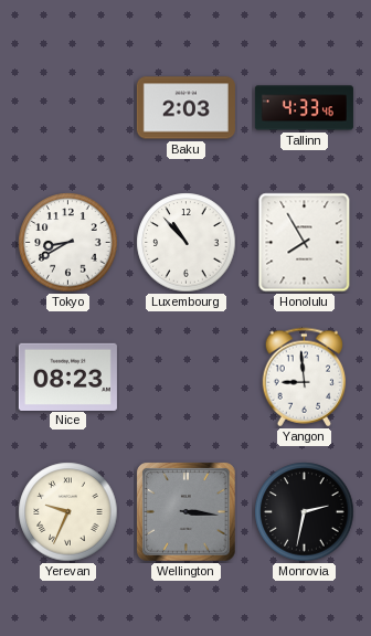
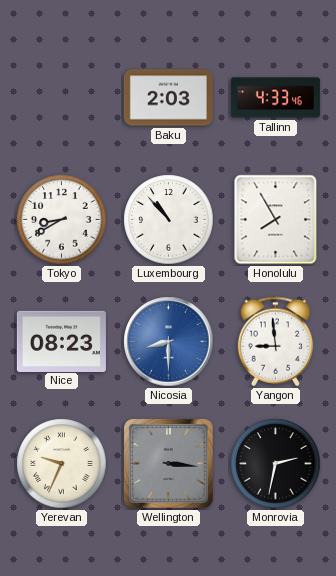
Nicosia: none -> 8:30
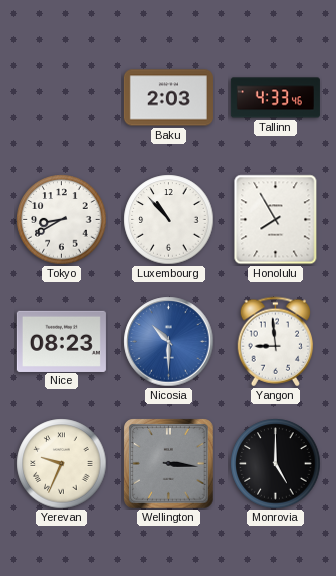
Nicosia: 8:30 -> 10:30
Monrovia: 2:32 -> 5:00
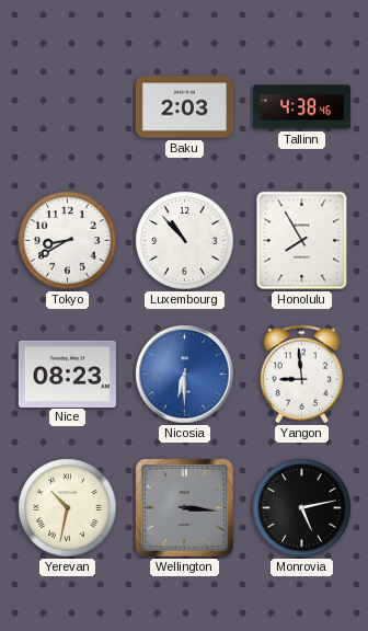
Tallinn: 4:33 -> 4:38
Nicosia: 10:30 -> 6:30
Yerevan: 9:34 -> 10:32
Monrovia: 5:00 -> 5:13
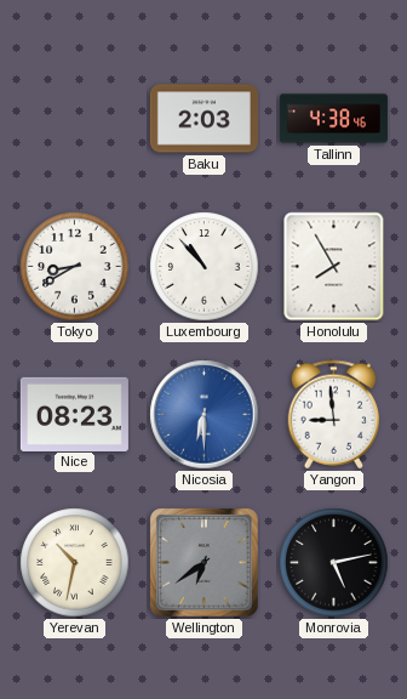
Wellington: 3:16 -> 6:39
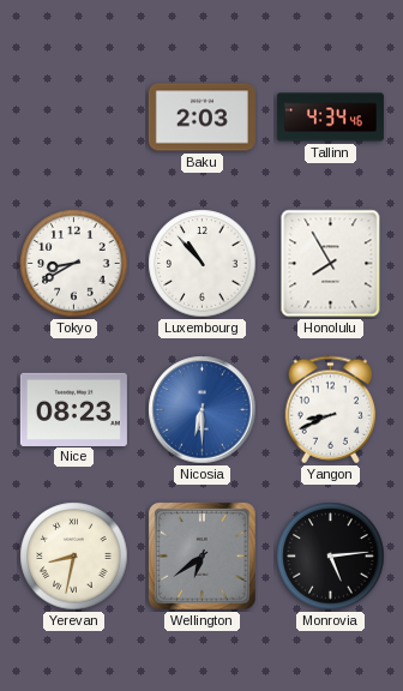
Tallinn: 4:38 -> 4:34
Yangon: 8:59 -> 8:41
Yerevan: 10:32 -> 8:32
Monrovia: 5:13 -> 5:14
